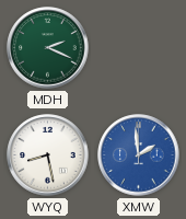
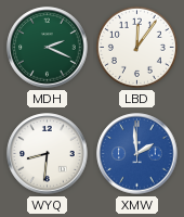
LBD: none -> 12:06
WYQ: 8:28 -> 8:31
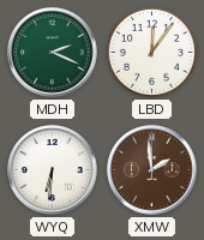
WYQ: 8:31 -> 6:31
XMW dial: blue -> brown
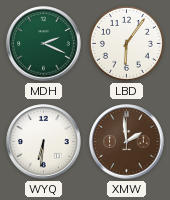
LBD: 12:06 -> 6:06
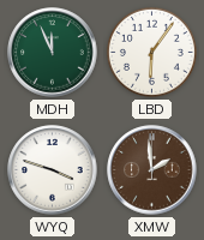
MDH: 2:19 -> 11:56
WYQ: 6:31 -> 3:48
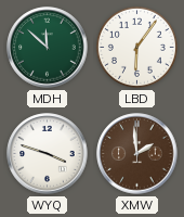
MDH: 11:56 -> 11:52
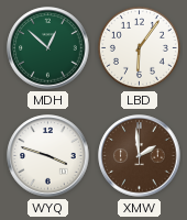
MDH: 11:52 -> 12:52
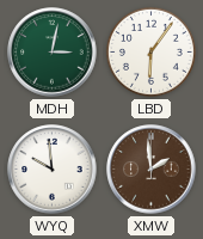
MDH: 12:52 -> 3:02
WYQ: 3:48 -> 9:59
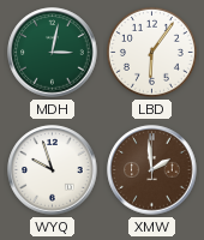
WYQ: 9:59 -> 9:57
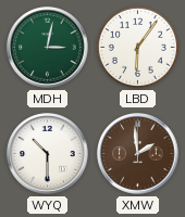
WYQ: 9:57 -> 10:30
